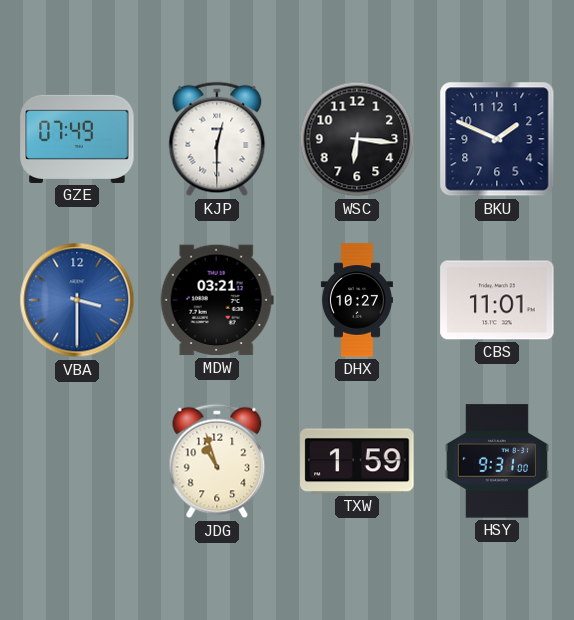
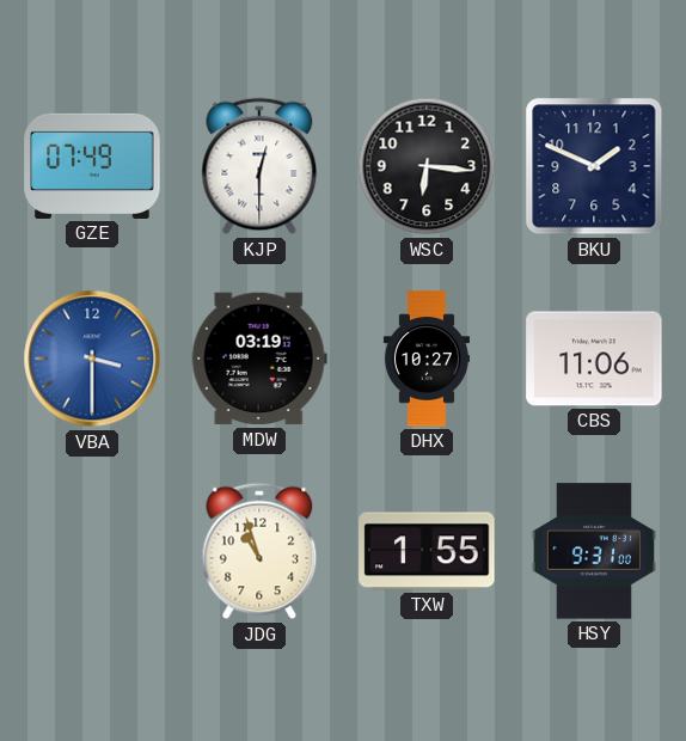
MDW: 03:21 -> 03:19
CBS: 11:01 -> 11:06
TXW: 1:59 -> 1:55
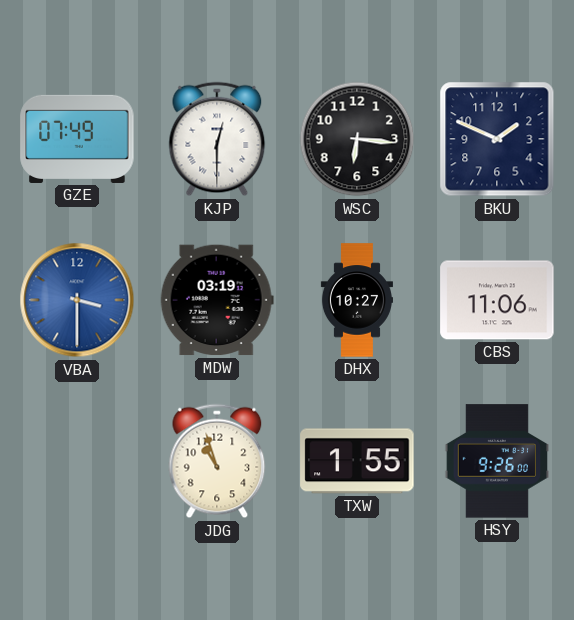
HSY: 9:31 -> 9:26
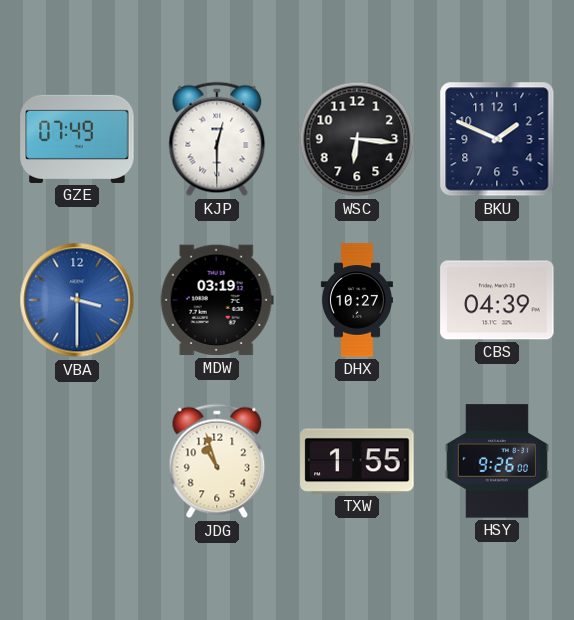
CBS: 11:06 -> 04:39
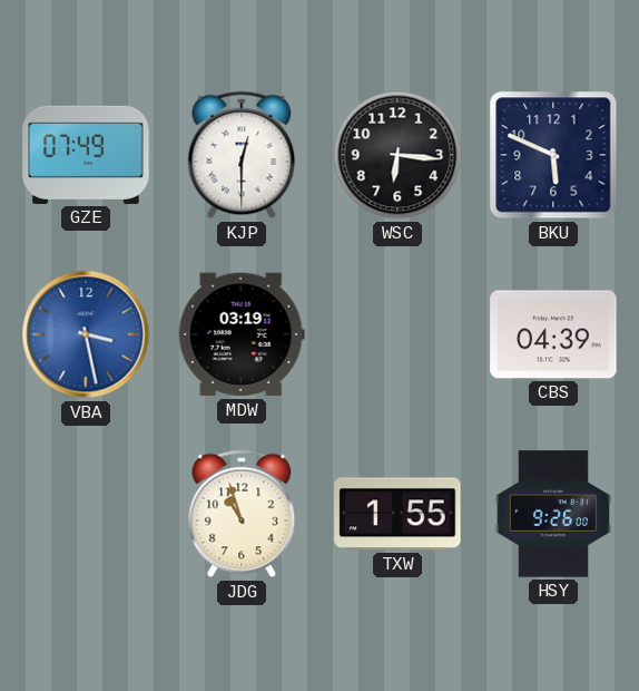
BKU: 1:49 -> 5:49
VBA: 3:30 -> 3:28
DHX: 10:27 -> none
